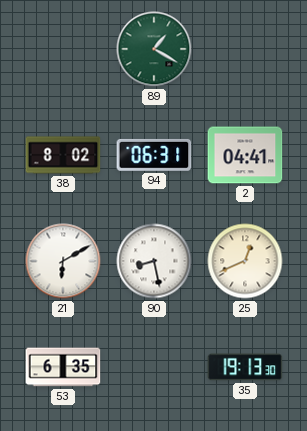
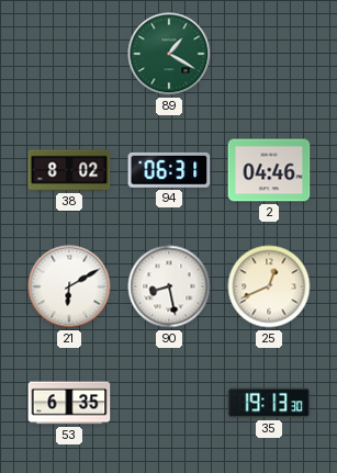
2: 04:41 -> 04:46
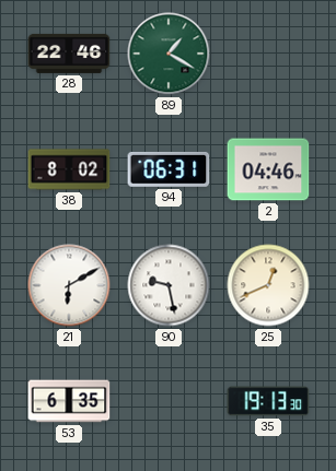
28: none -> 22:46
90: 8:28 -> 9:28
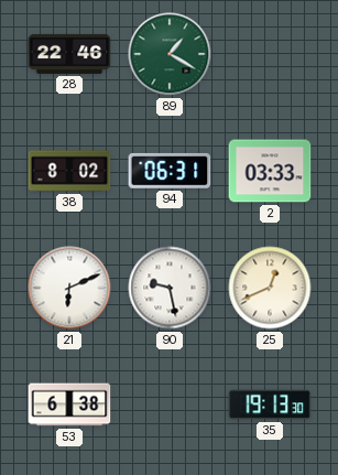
2: 04:46 -> 03:33
21: 6:10 -> 6:11
53: 6:35 -> 6:38
